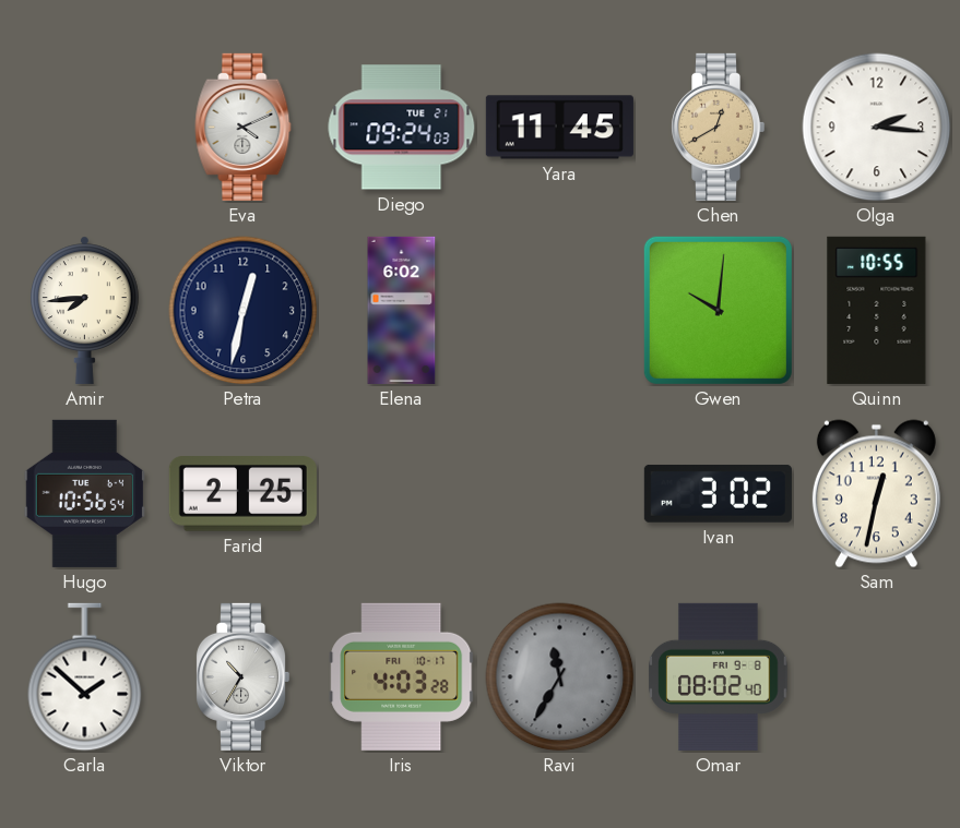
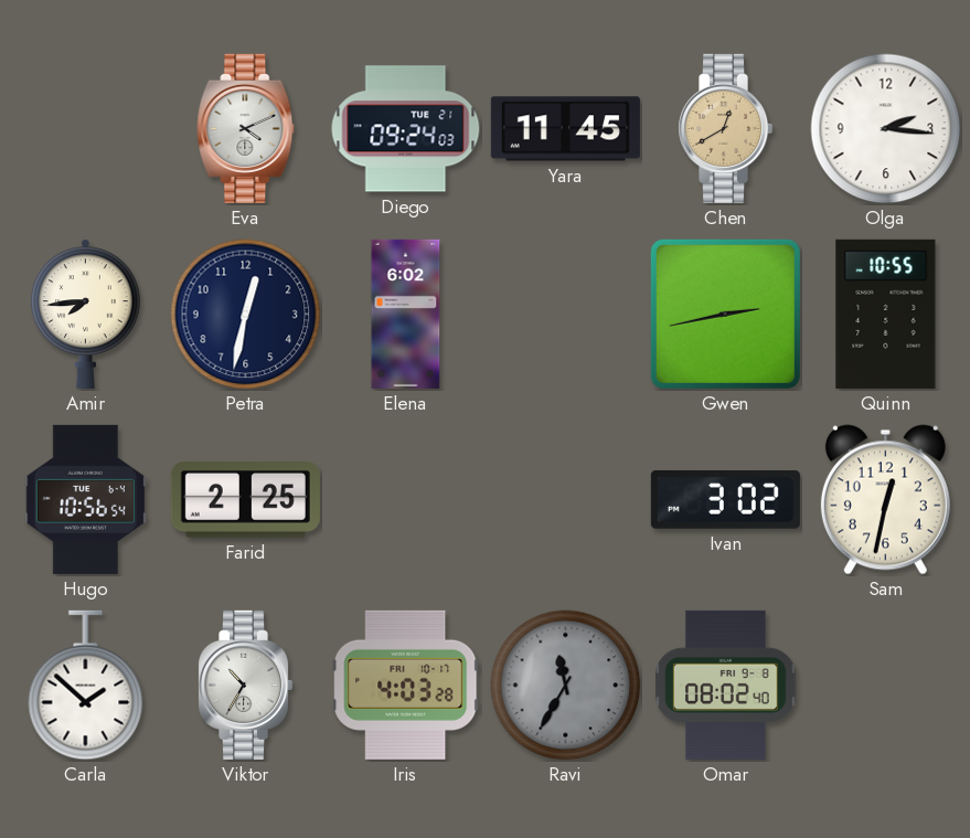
Gwen: 10:01 -> 2:43
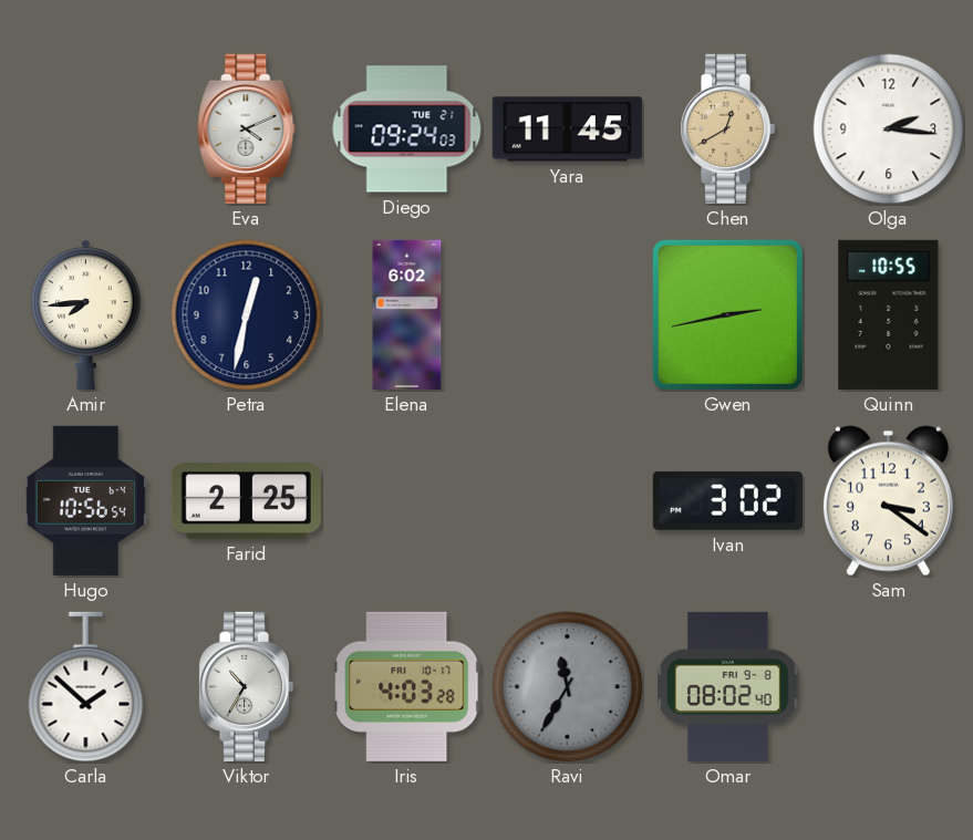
Sam: 12:32 -> 3:21
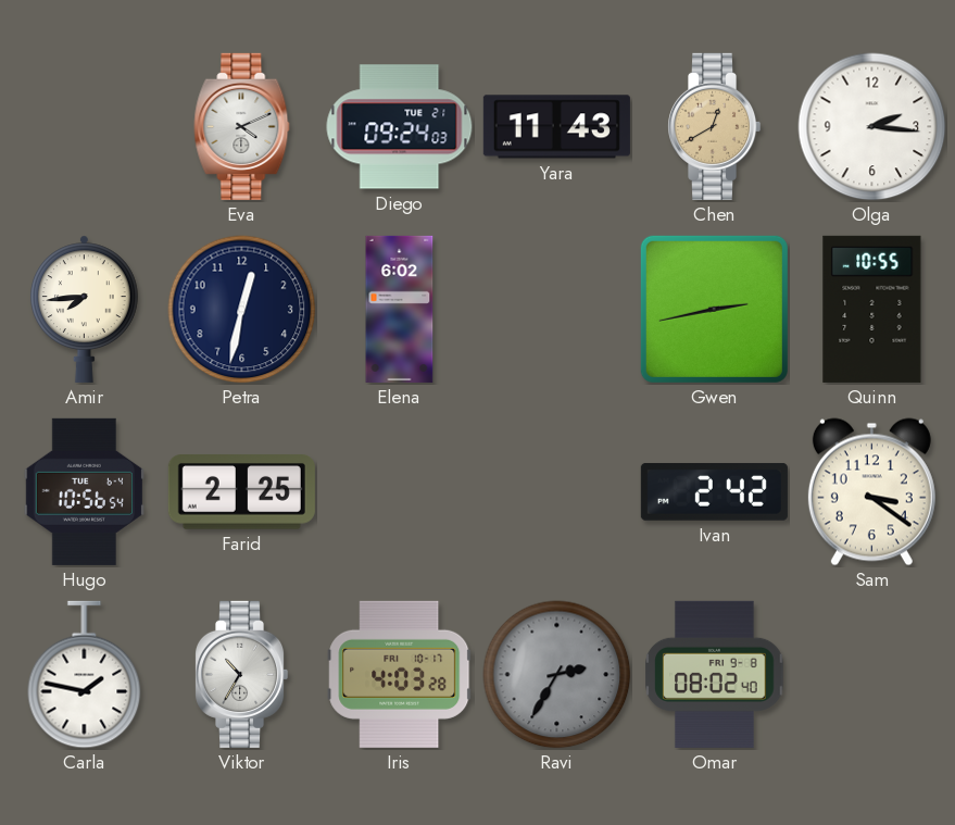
Yara: 11:45 -> 11:43
Ivan: 3:02 -> 2:42
Carla: 1:52 -> 1:47
Ravi: 11:35 -> 2:35
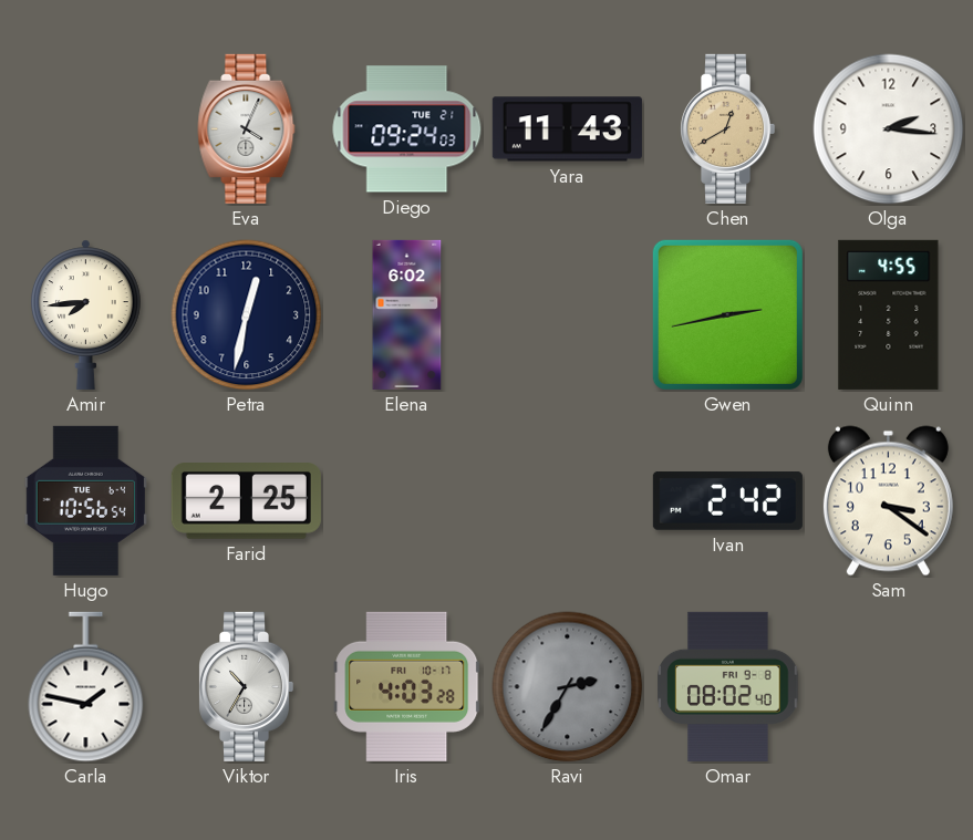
Eva: 4:11 -> 4:04
Quinn: 10:55 -> 4:55
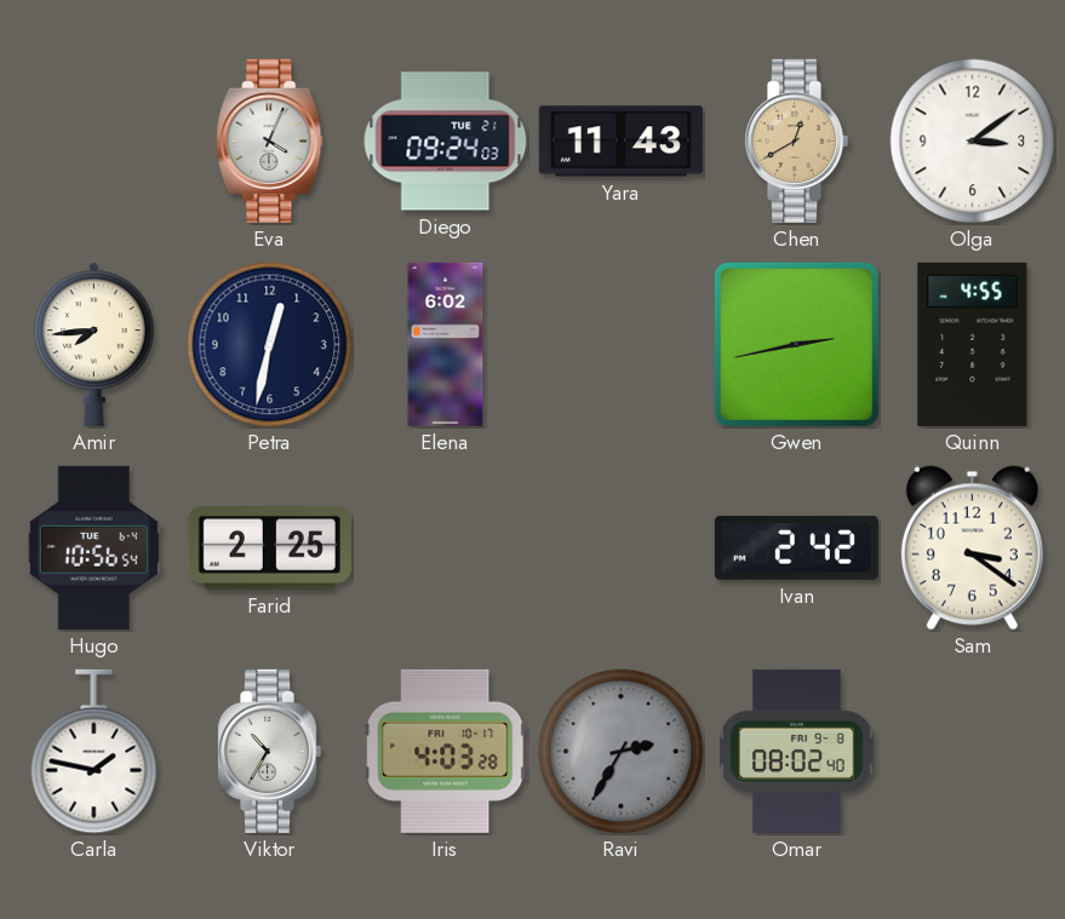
Olga: 2:16 -> 3:09
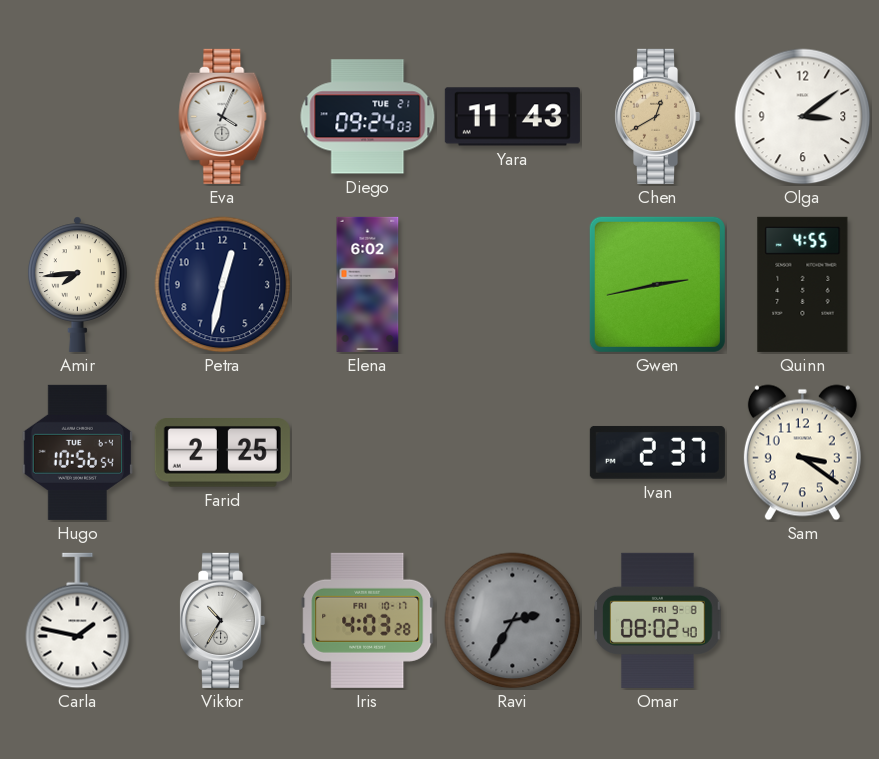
Ivan: 2:42 -> 2:37
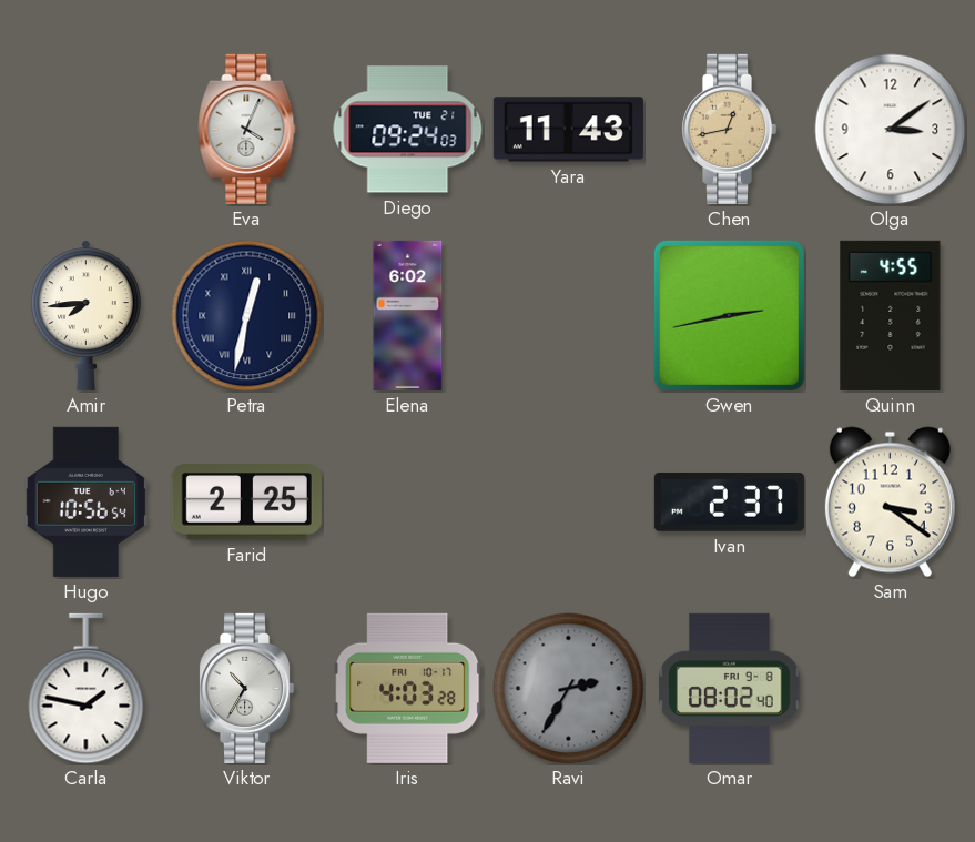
Chen: 12:40 -> 12:43
Petra numerals: Arabic -> Roman
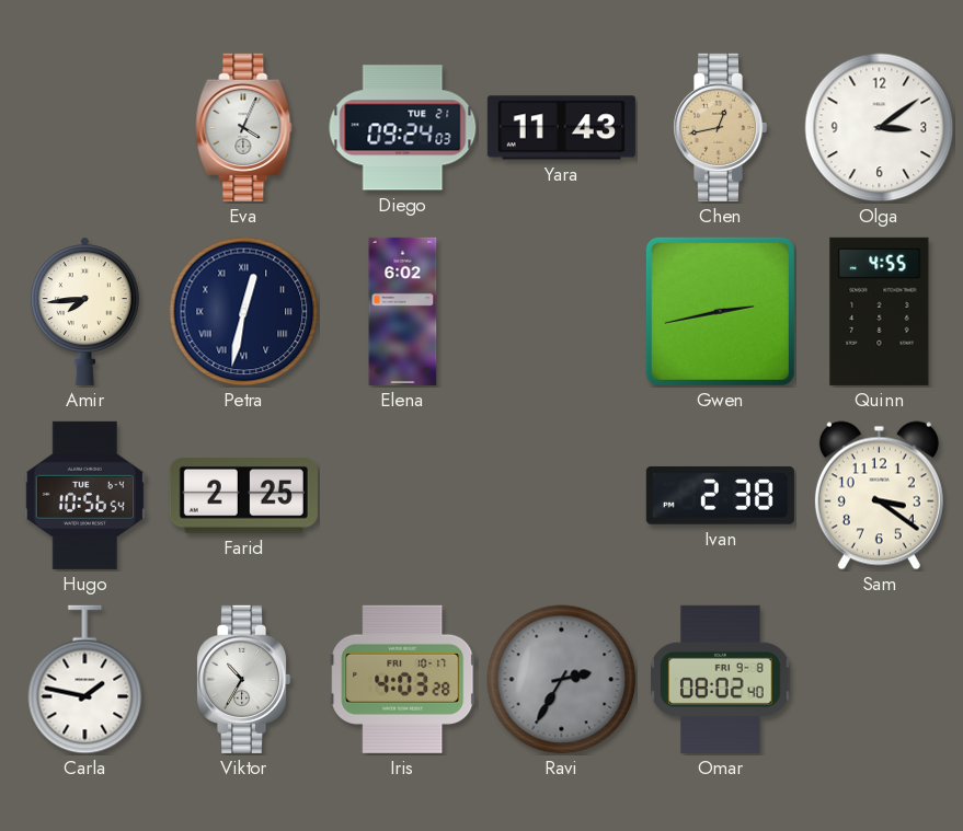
Ivan: 2:37 -> 2:38
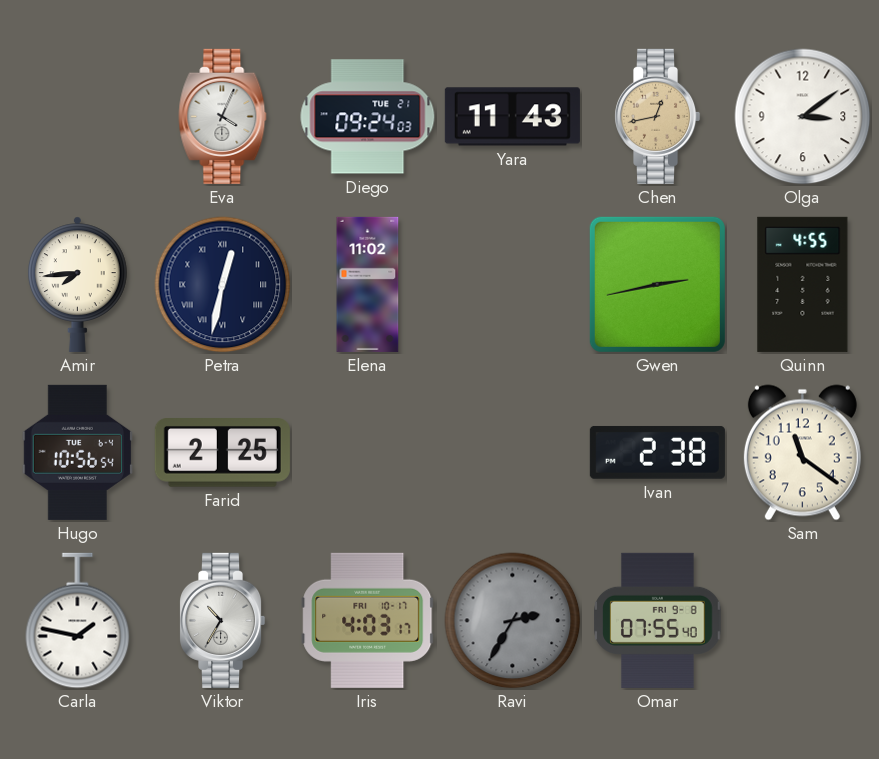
Elena: 6:02 -> 11:02
Sam: 3:21 -> 11:21
Iris: 4:03:28 -> 4:03:17
Omar: 08:02 -> 07:55
